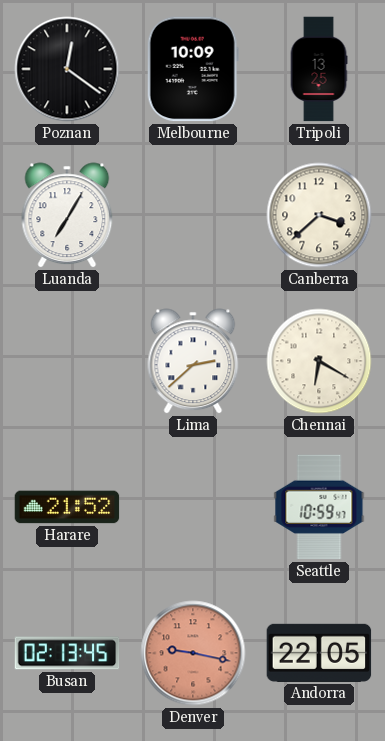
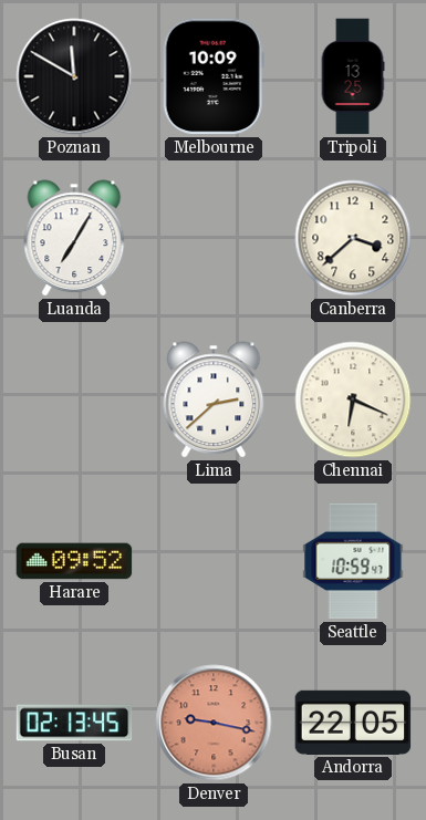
Poznan: 12:21 -> 11:50
Chennai: 6:20 -> 6:19
Harare: 21:52 -> 09:52
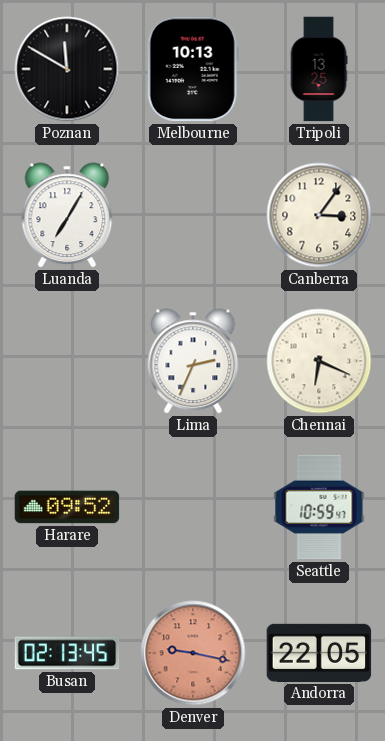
Melbourne: 10:09 -> 10:13
Canberra: 3:38 -> 3:06
Lima: 2:38 -> 2:34
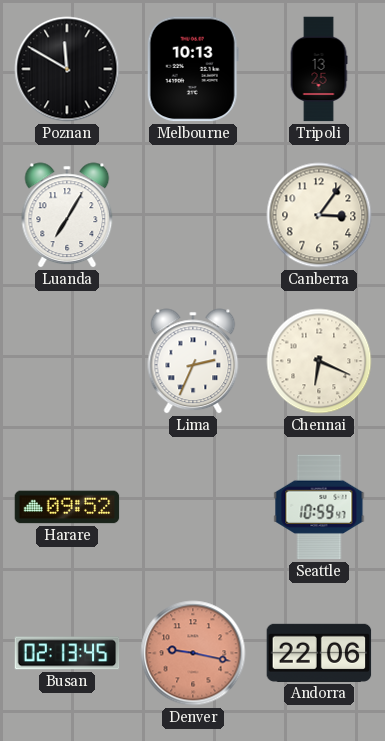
Andorra: 22:05 -> 22:06
